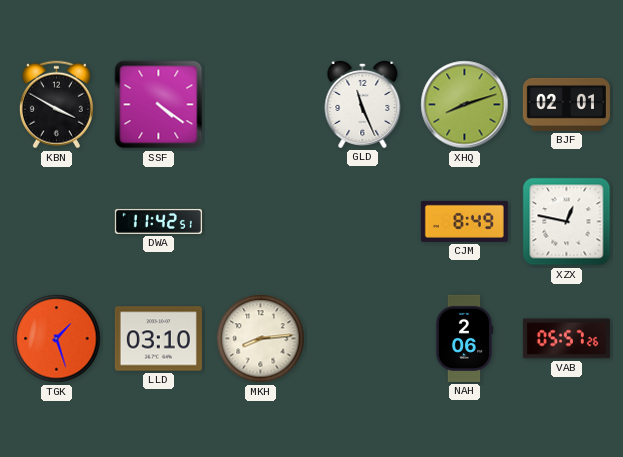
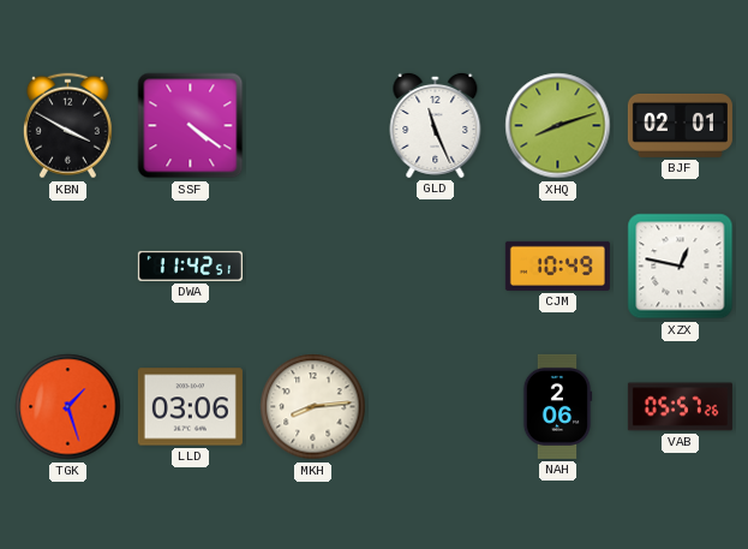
CJM: 8:49 -> 10:49
LLD: 03:10 -> 03:06
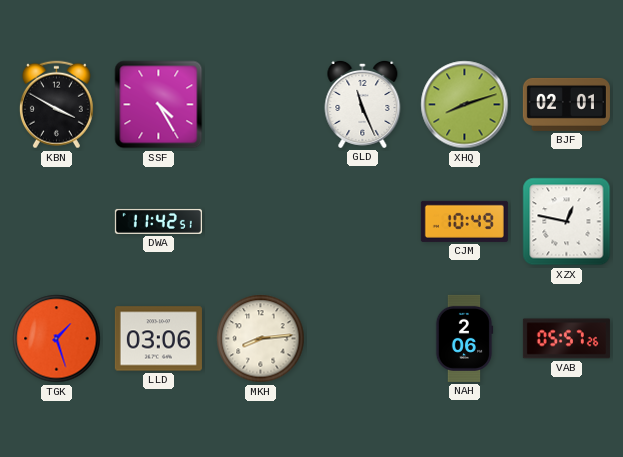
SSF: 4:21 -> 4:25
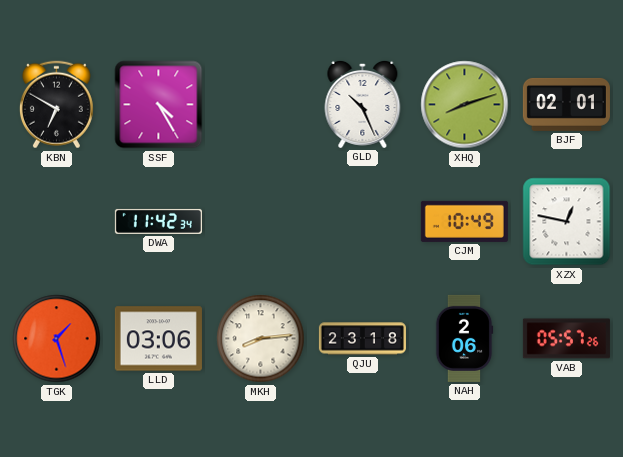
KBN: 3:50 -> 6:50
GLD: 11:26 -> 10:26
DWA: 11:42:51 -> 11:42:34
QJU: none -> 23:18
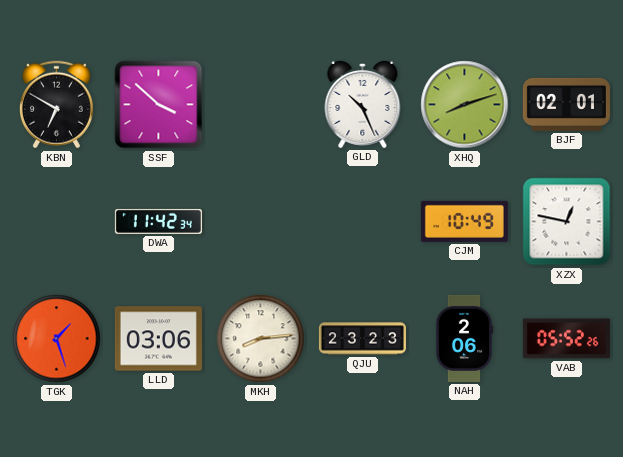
SSF: 4:25 -> 3:52
QJU: 23:18 -> 23:23
VAB: 05:57 -> 05:52
